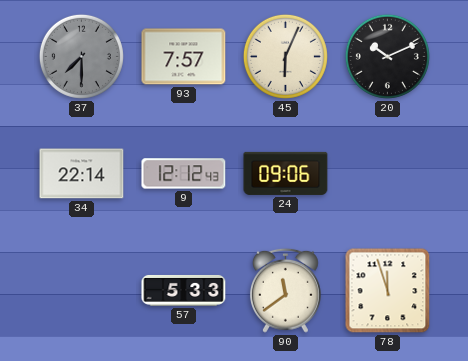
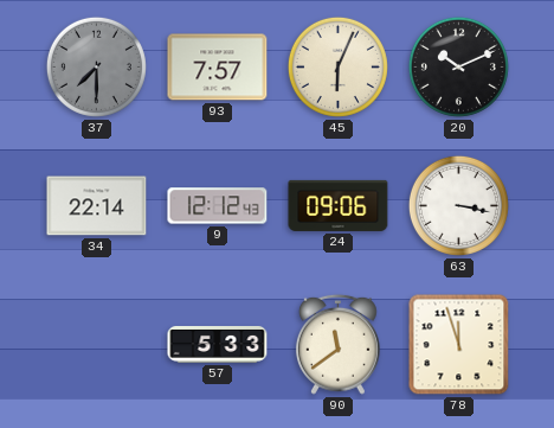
63: none -> 3:17
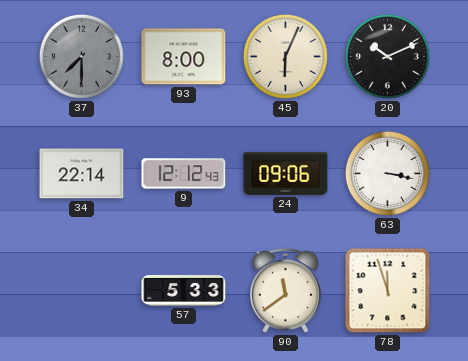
93: 7:57 -> 8:00
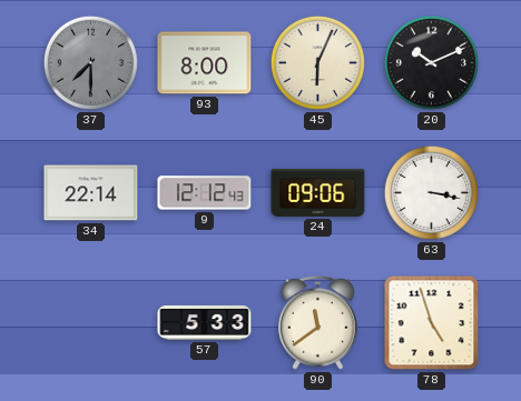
78: 11:57 -> 4:57
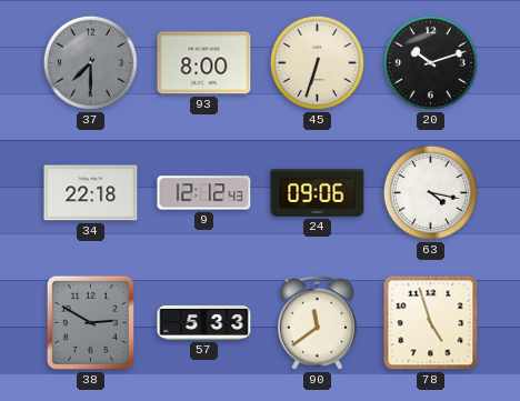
45: 6:04 -> 6:33
20: 10:11 -> 10:12
34: 22:14 -> 22:18
63: 3:17 -> 4:17
38: none -> 2:50
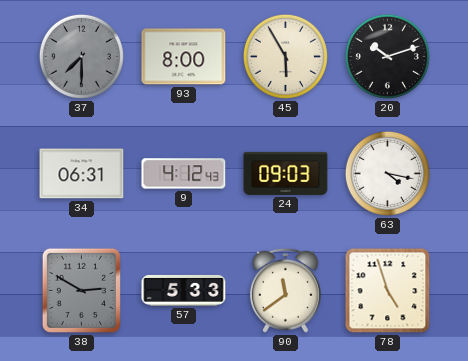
45: 6:33 -> 5:55
34: 22:18 -> 06:31
9: 12:12 -> 4:12
24: 09:06 -> 09:03
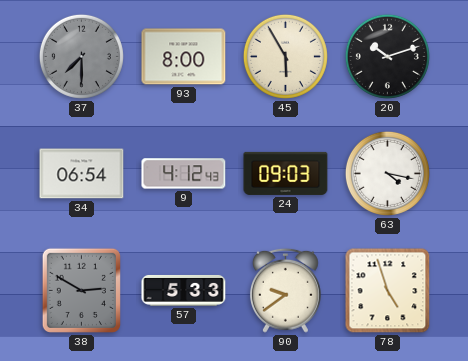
34: 06:31 -> 06:54
90: 11:39 -> 9:39
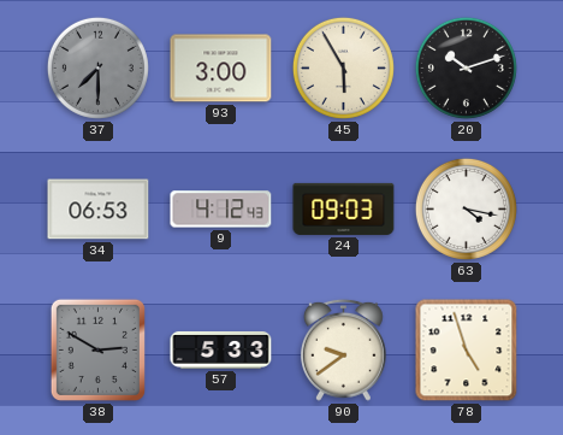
93: 8:00 -> 3:00
34: 06:54 -> 06:53
